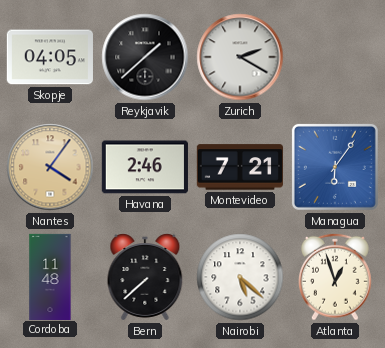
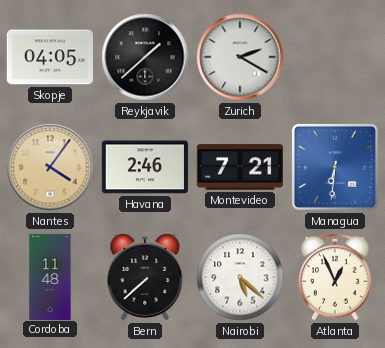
Managua: 6:06 -> 6:31
Atlanta: 12:57 -> 12:56
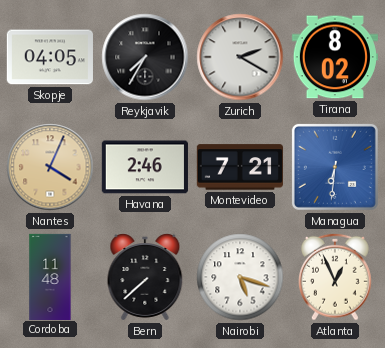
Reykjavik: 1:38 -> 7:35
Tirana: none -> 8:02
Nantes: 4:06 -> 4:04
Nairobi: 5:22 -> 5:18
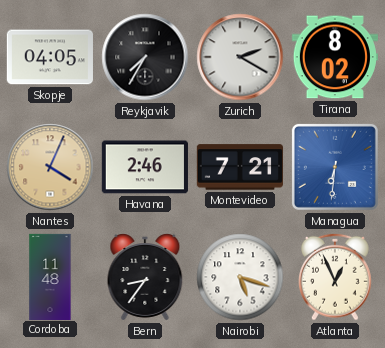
Bern: 7:38 -> 8:36
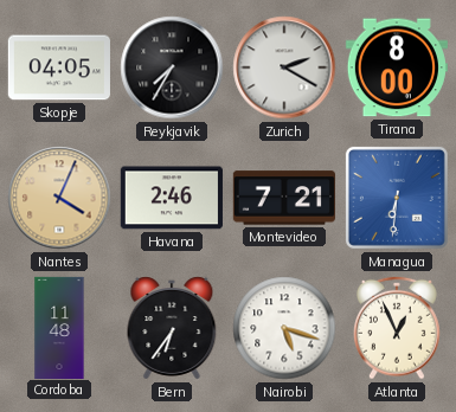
Tirana: 8:02 -> 8:00
Bern: 8:36 -> 6:36
